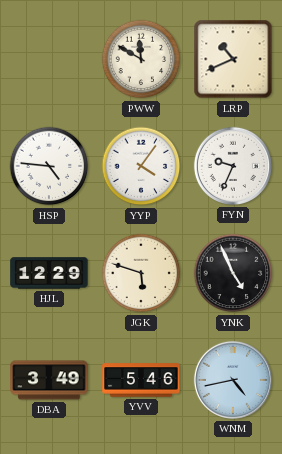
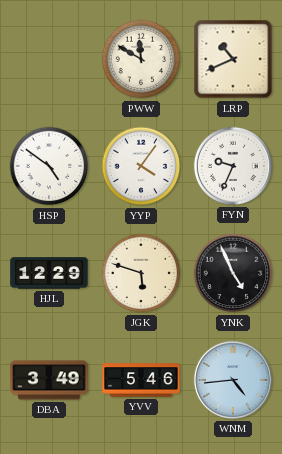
HSP: 4:46 -> 4:51
WNM: 4:43 -> 4:44
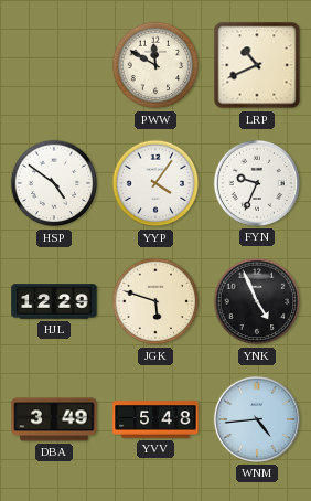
YVV: 5:46 -> 5:48
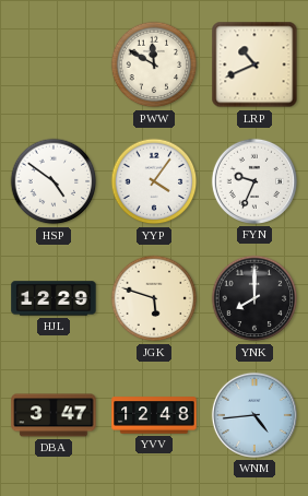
YNK: 4:56 -> 8:00
DBA: 3:49 -> 3:47
YVV: 5:48 -> 12:48
